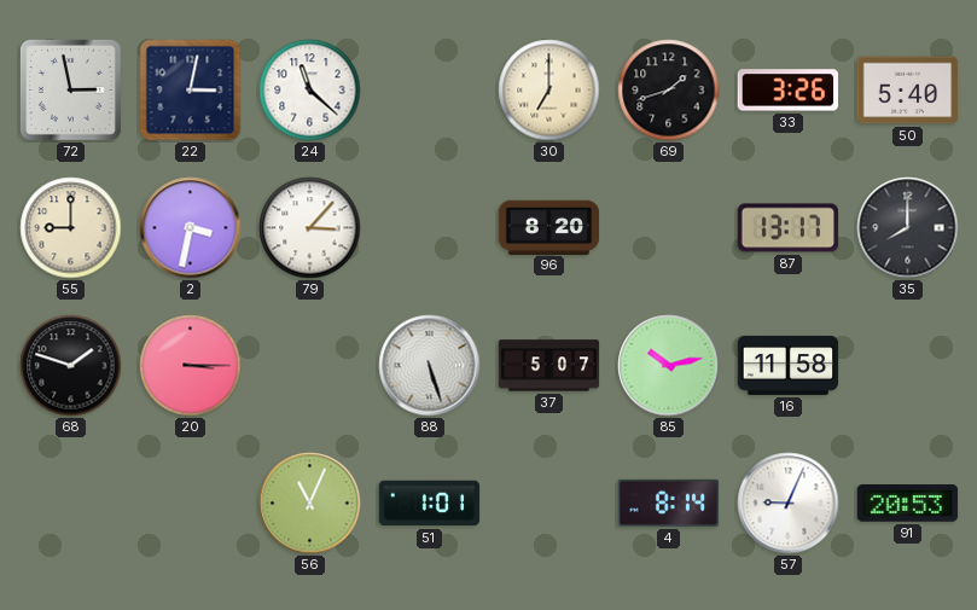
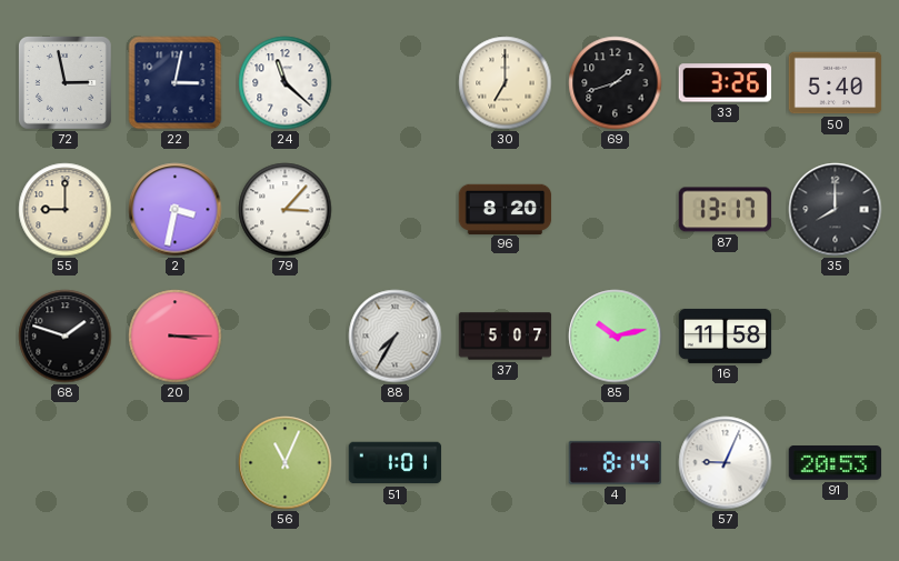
88: 5:27 -> 7:35
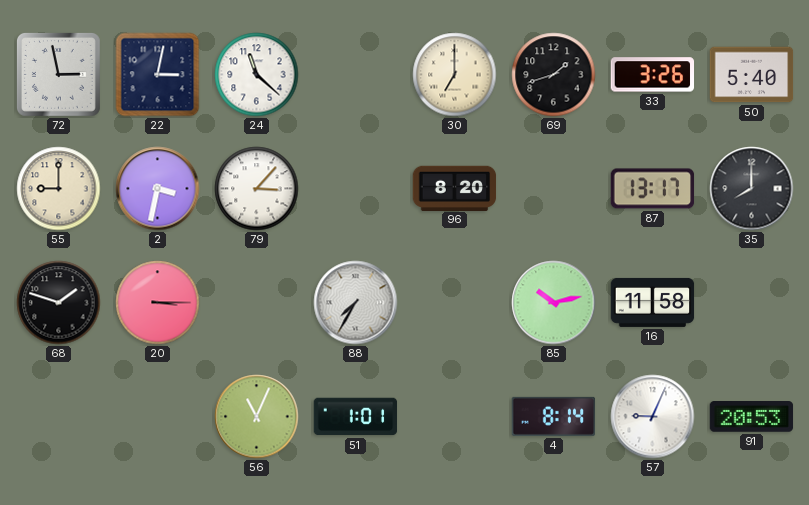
37: 5:07 -> none
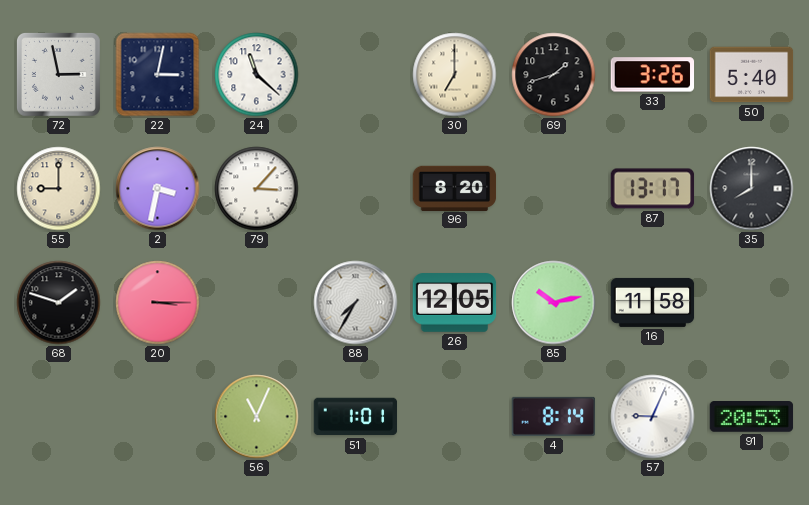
26: none -> 12:05
